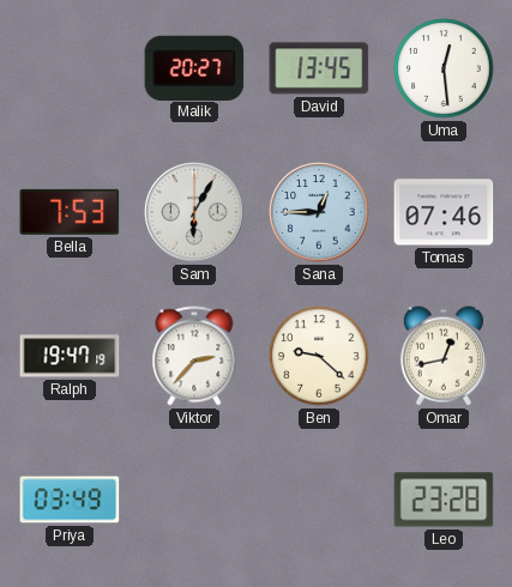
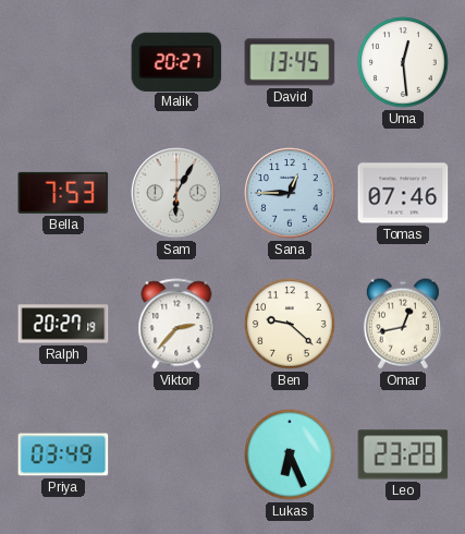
Ralph: 19:47 -> 20:27
Lukas: none -> 6:26
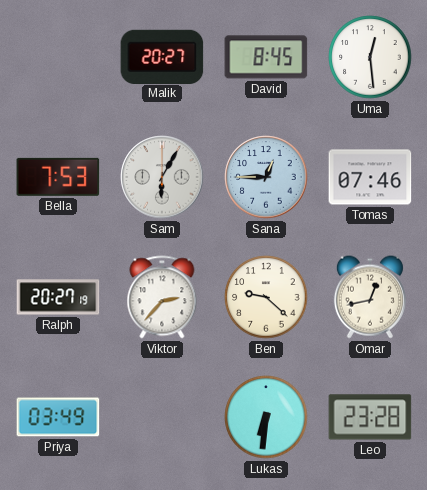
David: 13:45 -> 8:45
Lukas: 6:26 -> 6:31
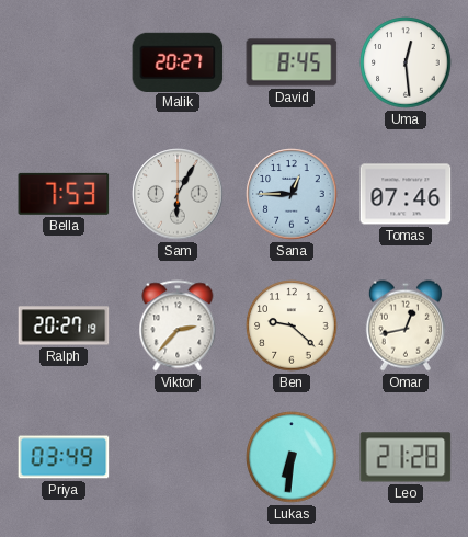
Leo: 23:28 -> 21:28
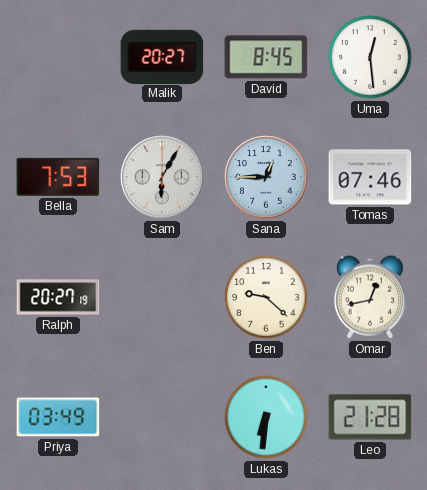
Viktor: 2:37 -> none
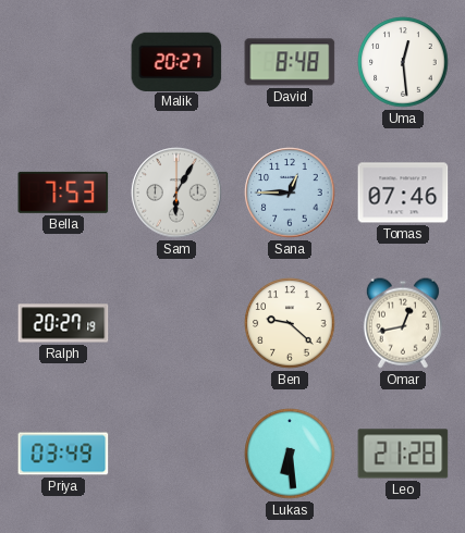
David: 8:45 -> 8:48
Lukas: 6:31 -> 6:29
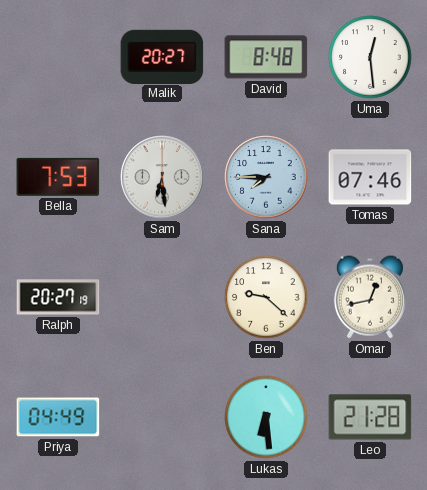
Sam: 6:05 -> 6:29
Sana: 12:45 -> 7:45
Priya: 03:49 -> 04:49
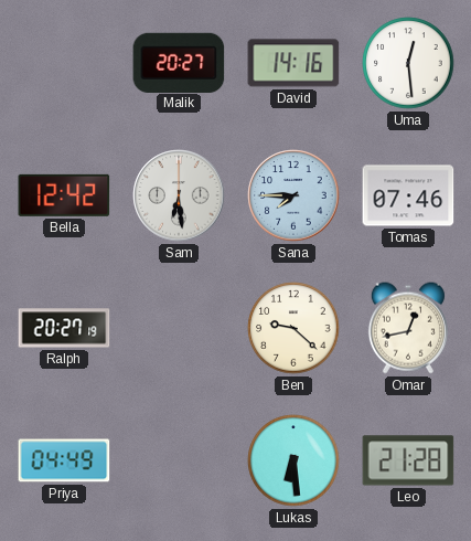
David: 8:48 -> 14:16
Bella: 7:53 -> 12:42
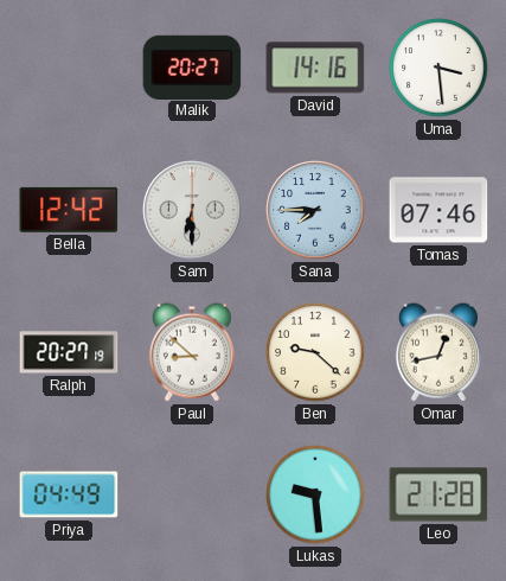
Uma: 12:29 -> 3:29
Sam: 6:29 -> 6:30
Paul: none -> 8:52
Lukas: 6:29 -> 9:29
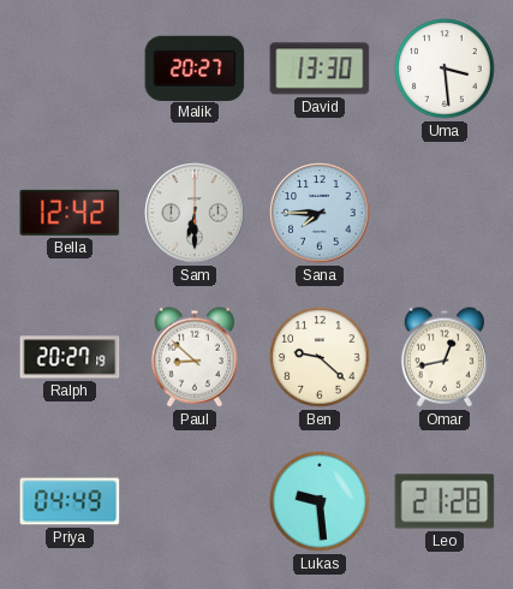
David: 14:16 -> 13:30
Tomas: 07:46 -> none
